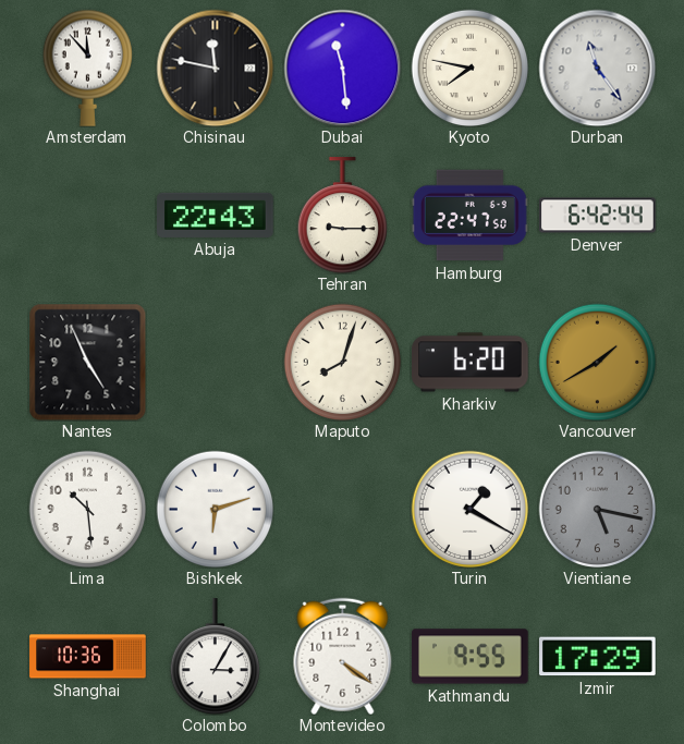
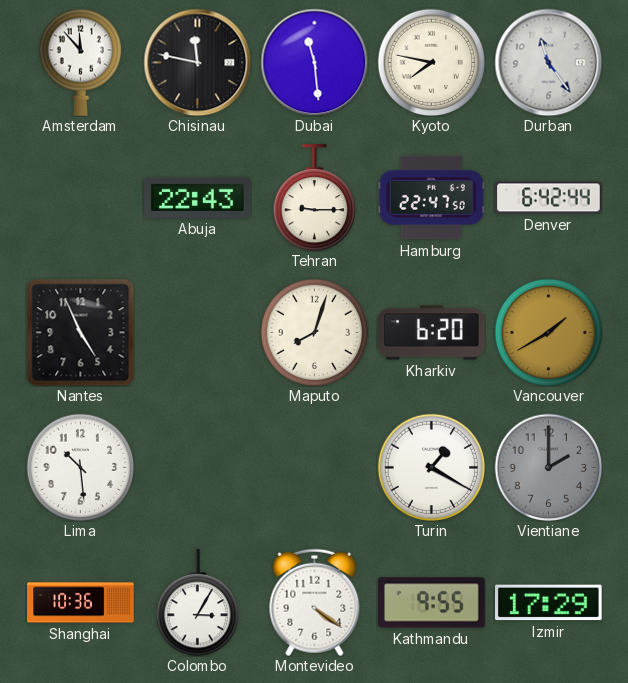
Bishkek: 6:12 -> none
Vientiane: 5:17 -> 2:00
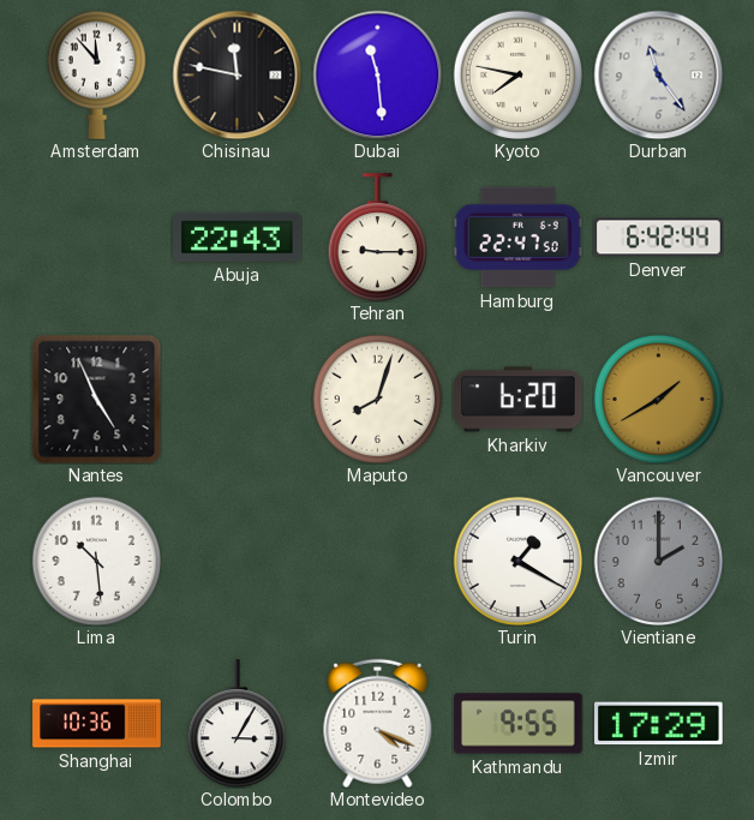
Montevideo: 4:21 -> 4:19
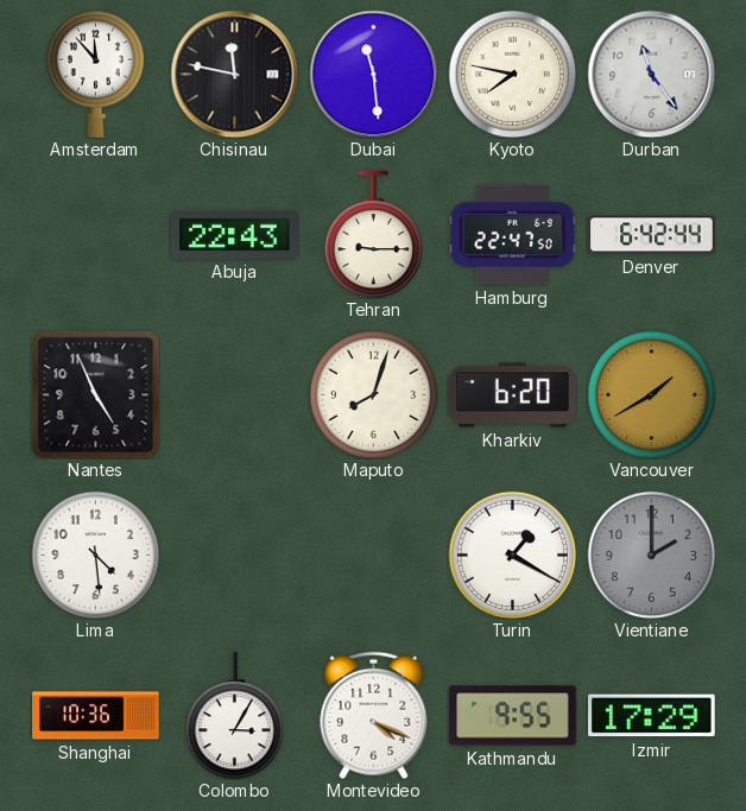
Lima: 10:29 -> 4:29
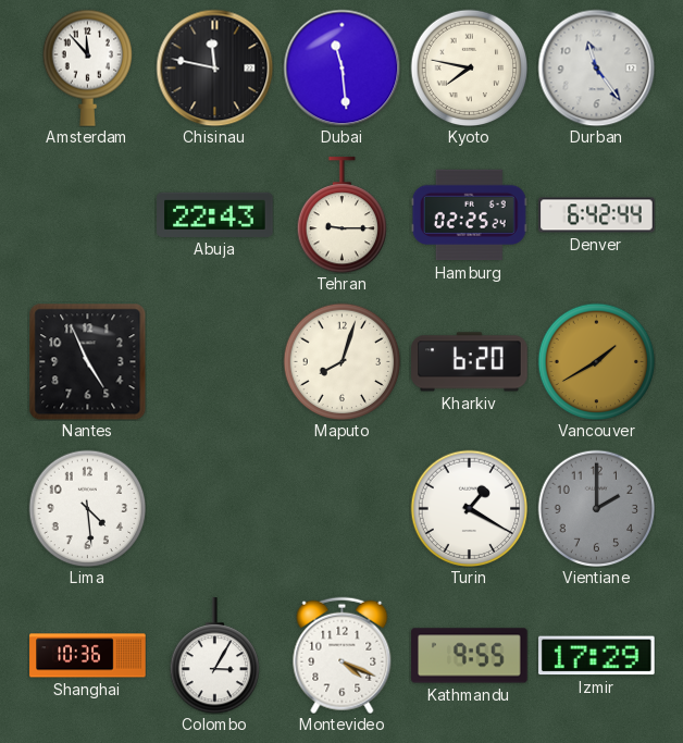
Hamburg: 22:47 -> 02:25
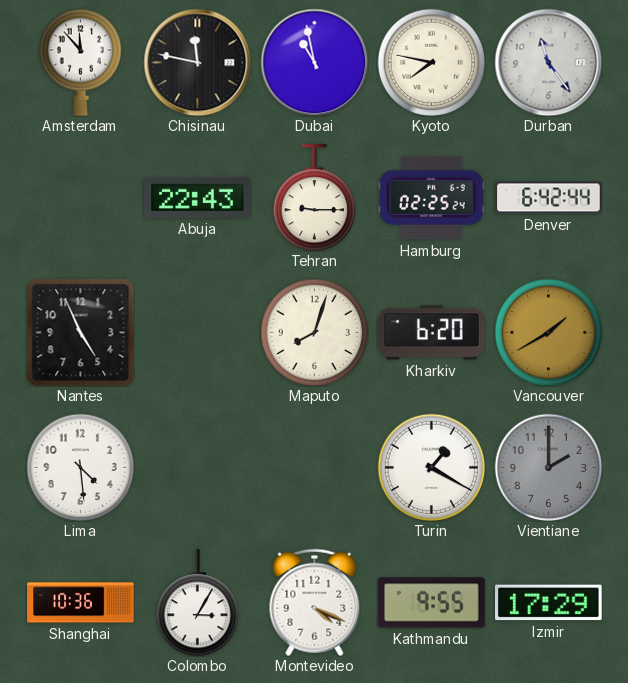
Dubai: 11:29 -> 10:58
